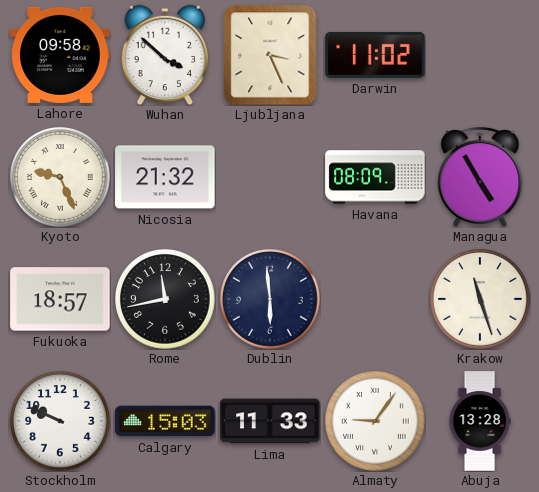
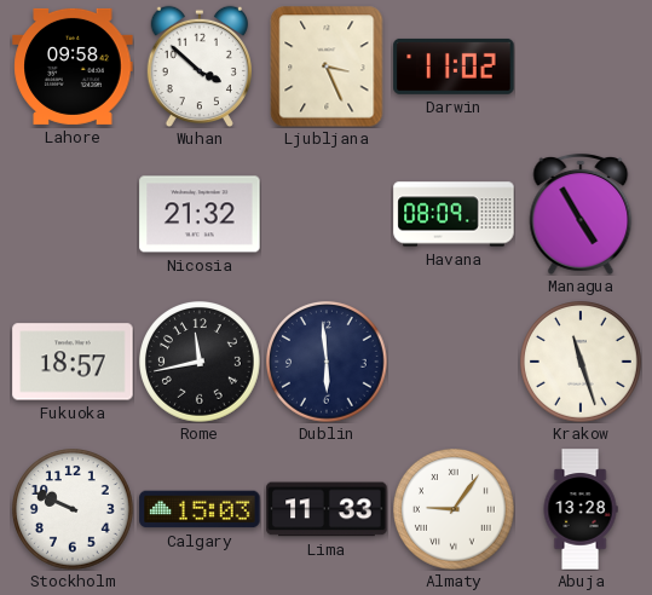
Kyoto: 9:26 -> none
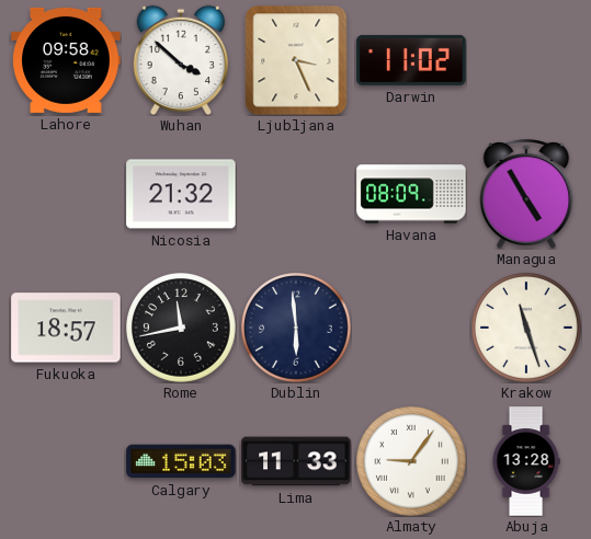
Stockholm: 9:49 -> none
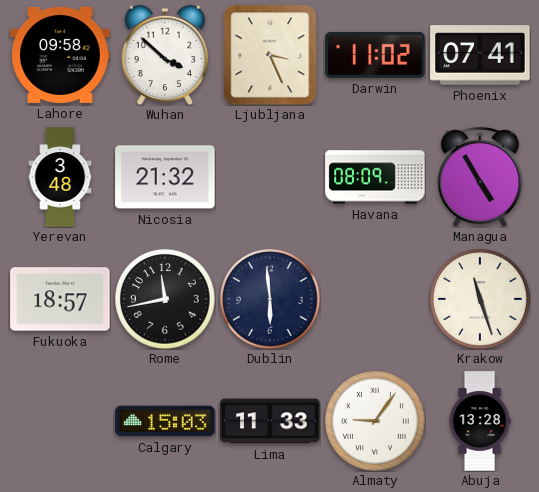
Phoenix: none -> 07:41
Yerevan: none -> 3:48
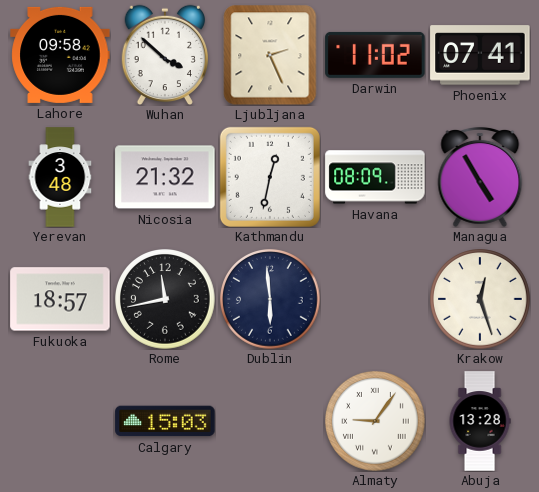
Ljubljana: 3:26 -> 2:26
Kathmandu: none -> 12:32
Krakow: 11:27 -> 12:27
Lima: 11:33 -> none
